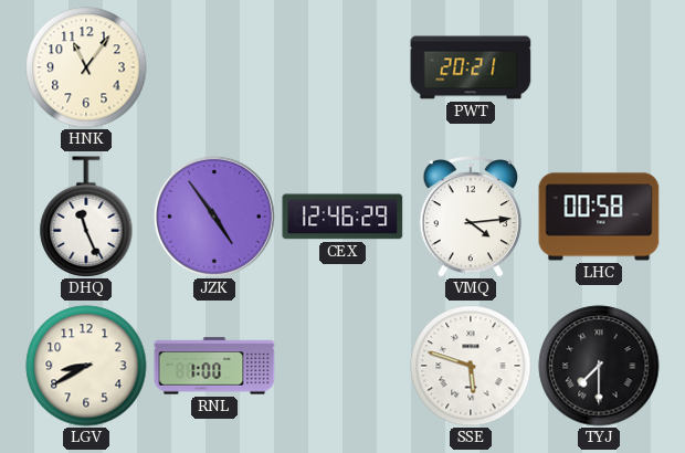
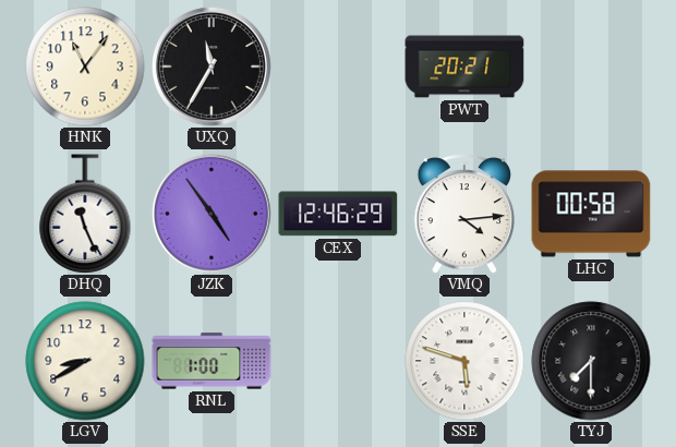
UXQ: none -> 11:35
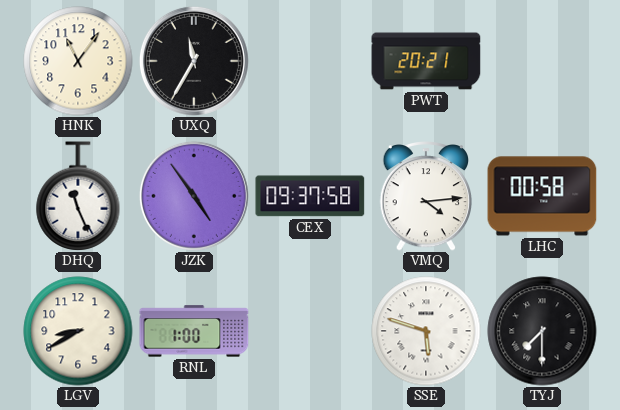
CEX: 12:46 -> 09:37
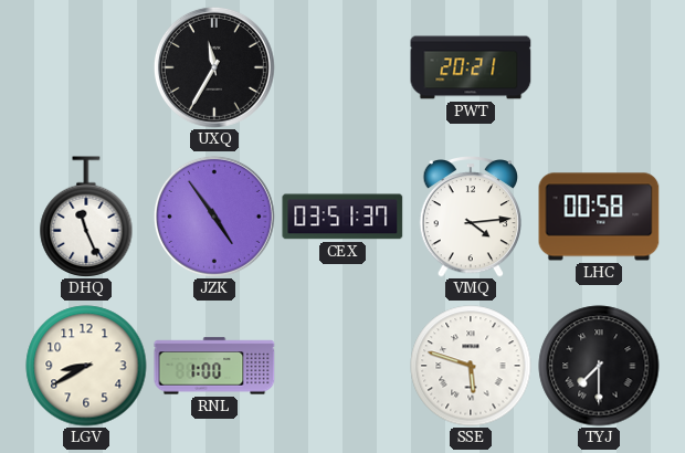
HNK: 11:06 -> none
CEX: 09:37 -> 03:51
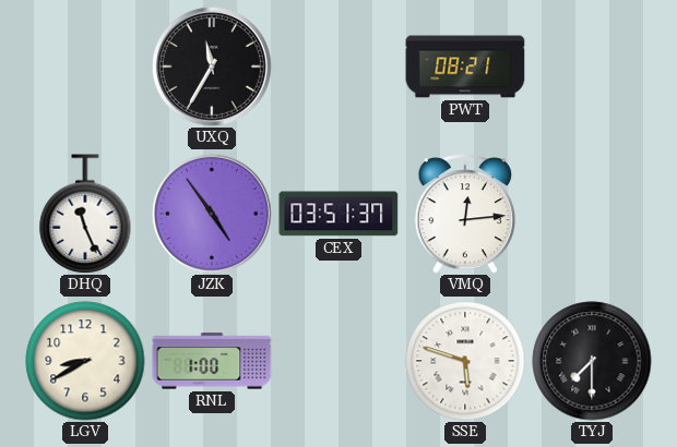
PWT: 20:21 -> 08:21
VMQ: 4:14 -> 12:14
LHC: 00:58 -> none
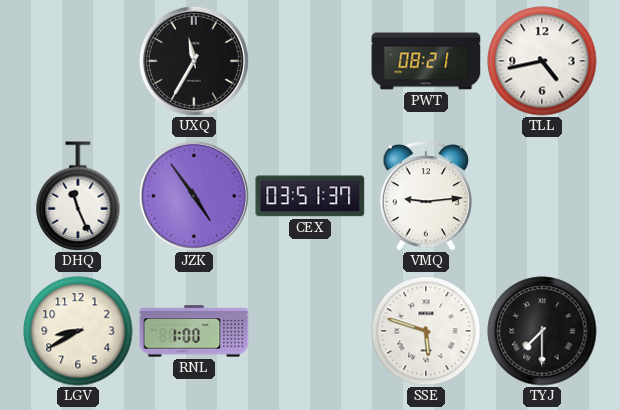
TLL: none -> 4:43
VMQ: 12:14 -> 9:14
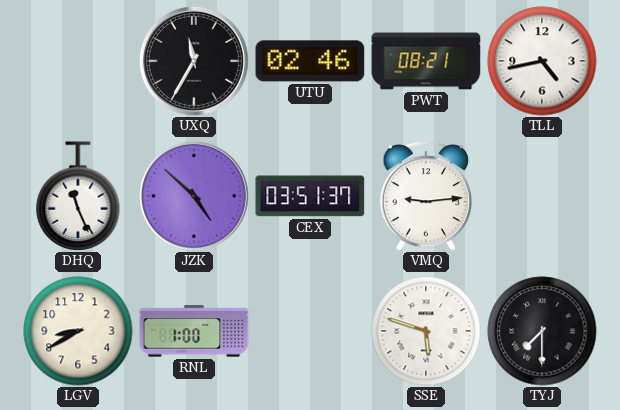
UTU: none -> 02:46
JZK: 4:54 -> 4:52
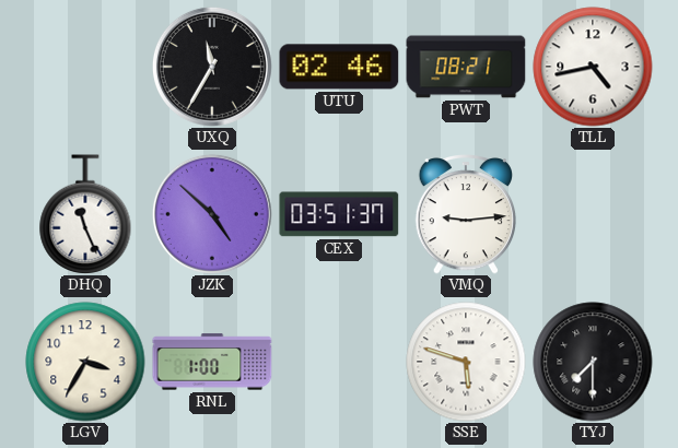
LGV: 8:40 -> 3:35
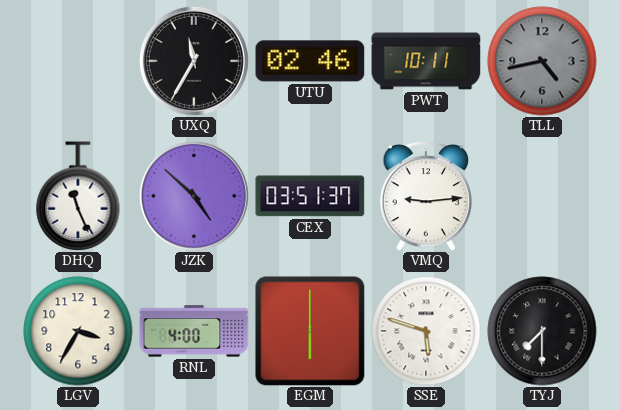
PWT: 08:21 -> 10:11
TLL dial: white -> grey
RNL: 1:00 -> 4:00
EGM: none -> 6:00
